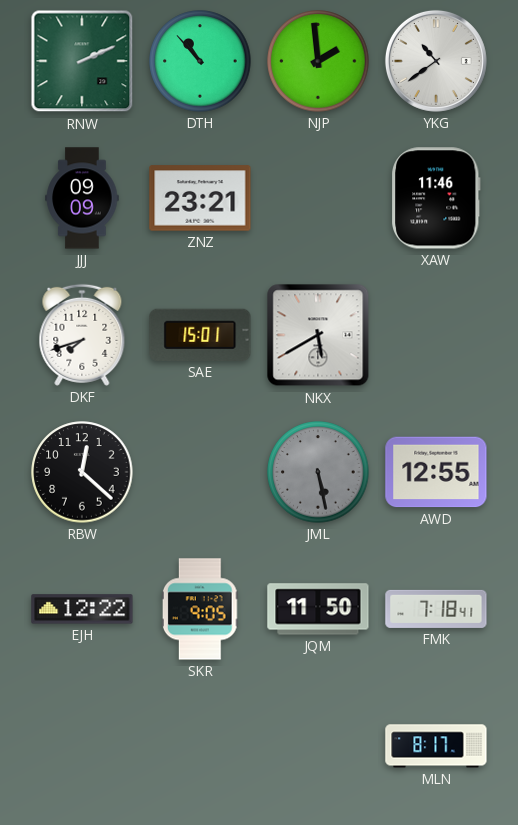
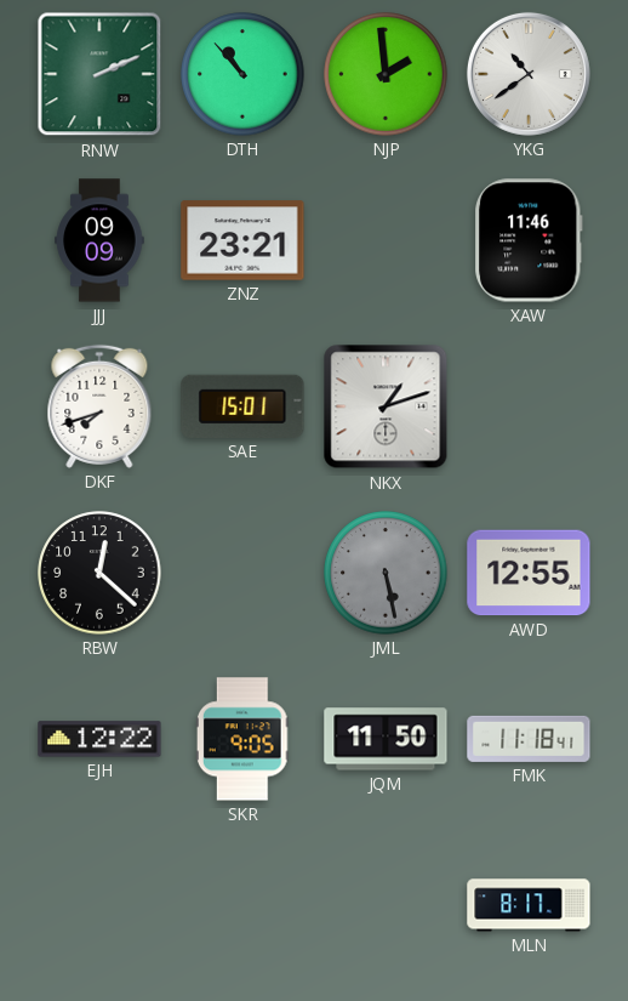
NKX: 5:40 -> 1:12
FMK: 7:18 -> 11:18
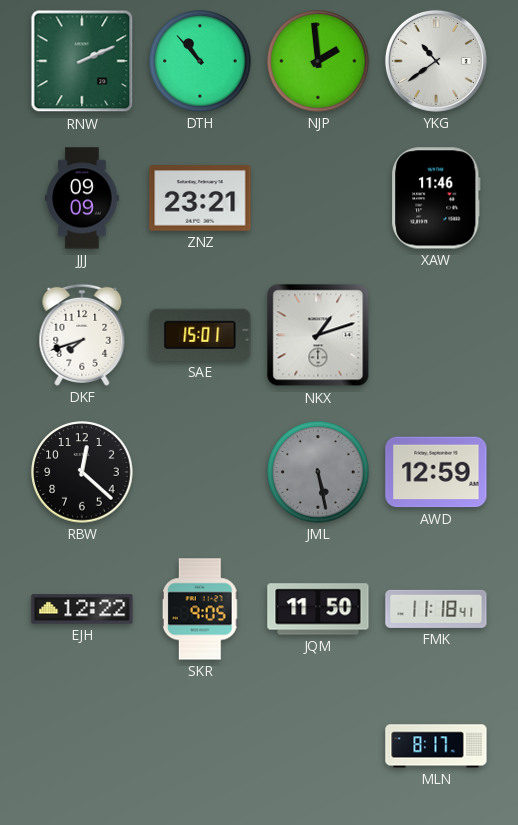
AWD: 12:55 -> 12:59
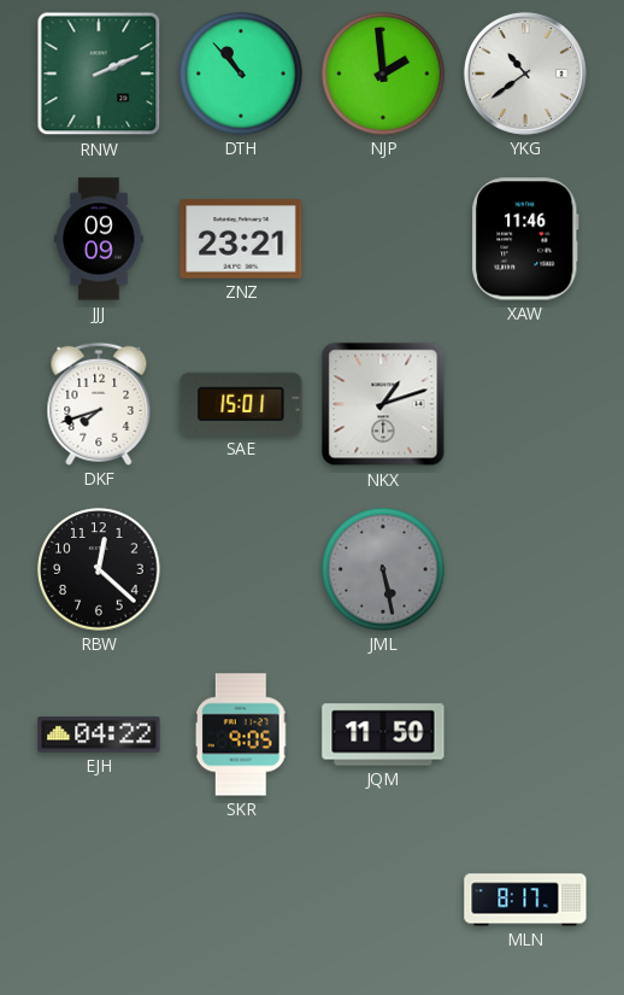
AWD: 12:59 -> none
EJH: 12:22 -> 04:22
FMK: 11:18 -> none
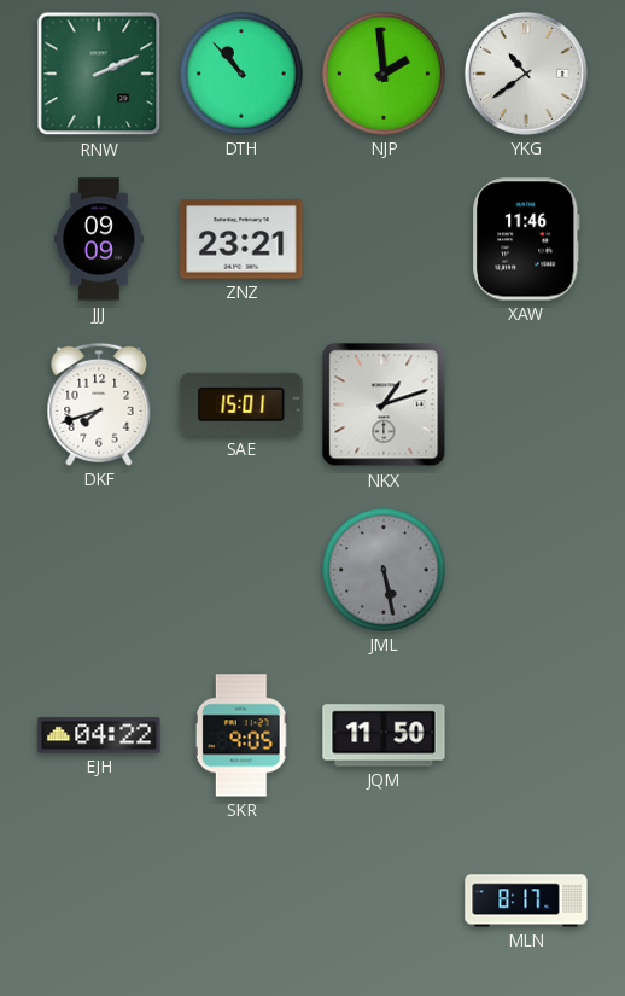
RBW: 12:22 -> none
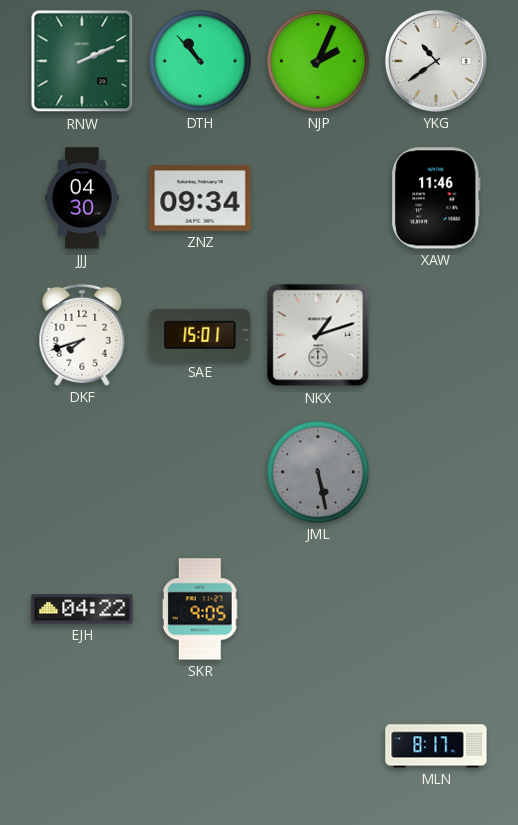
NJP: 1:59 -> 2:04
JJJ: 09:09 -> 04:30
ZNZ: 23:21 -> 09:34
JQM: 11:50 -> none
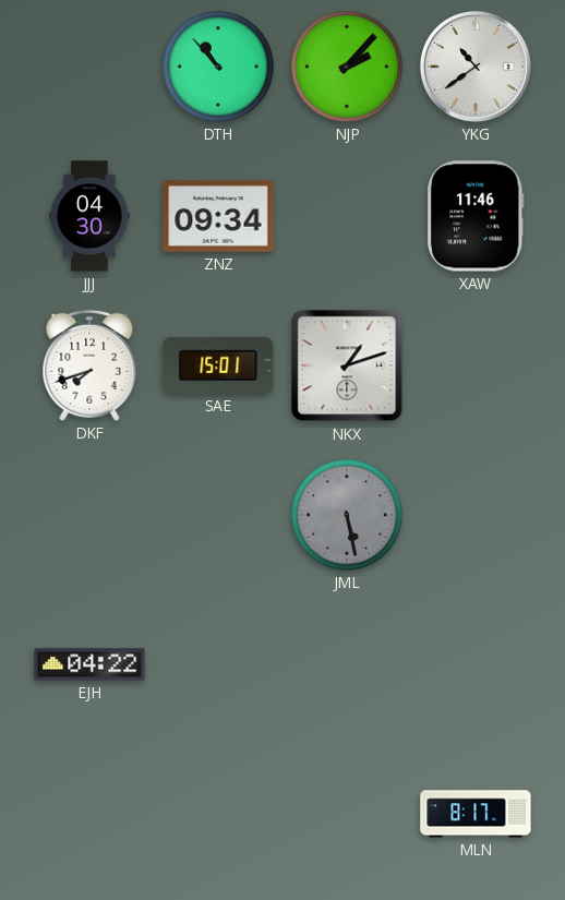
RNW: 2:11 -> none
NJP: 2:04 -> 2:07
SKR: 9:05 -> none
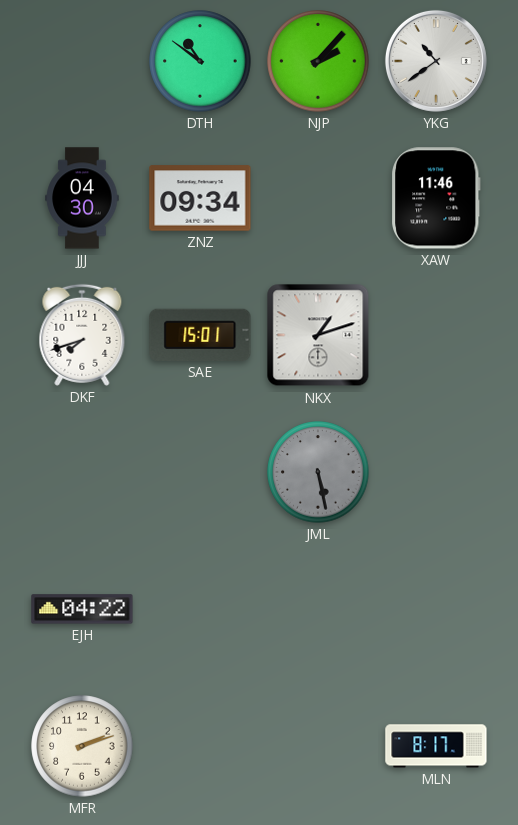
DTH: 10:53 -> 10:51
MFR: none -> 2:12
